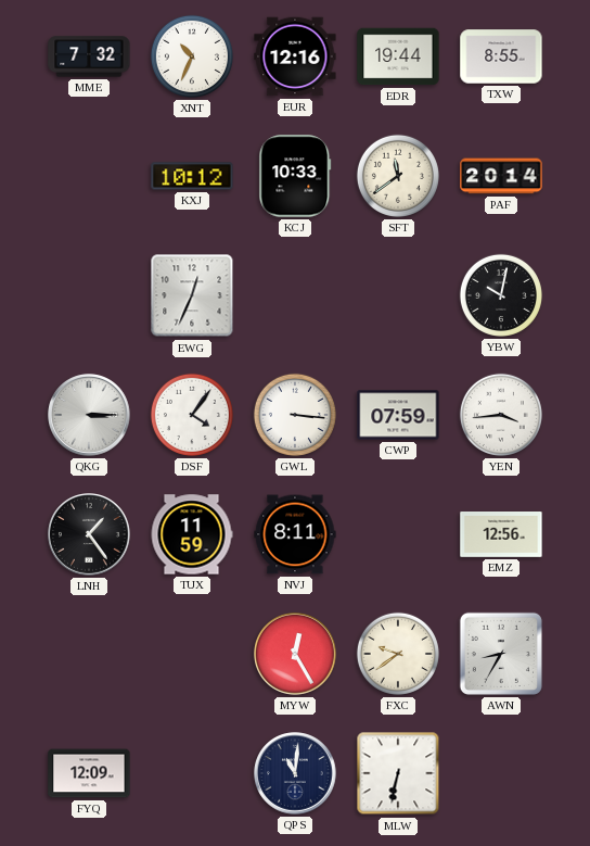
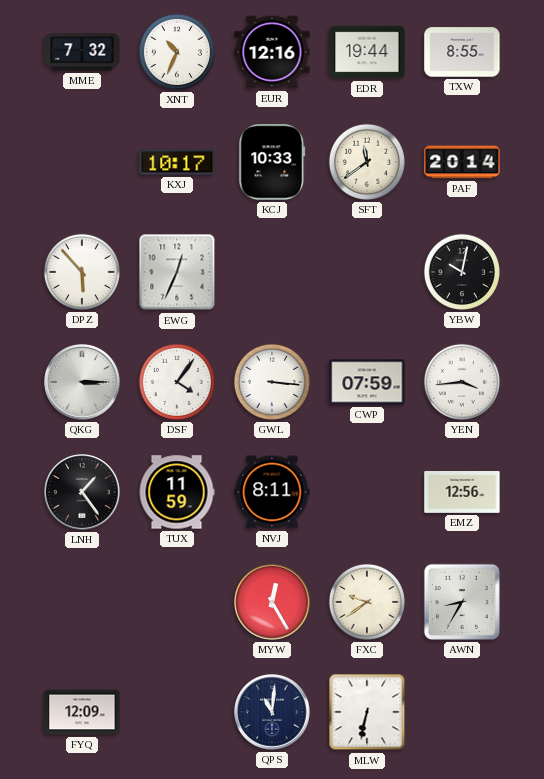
KXJ: 10:12 -> 10:17
DPZ: none -> 5:53
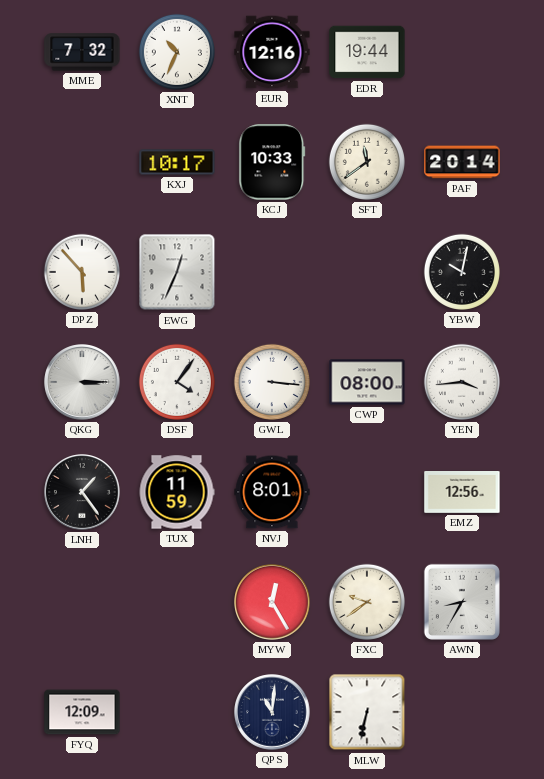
TXW: 8:55 -> none
CWP: 07:59 -> 08:00
NVJ: 8:11 -> 8:01
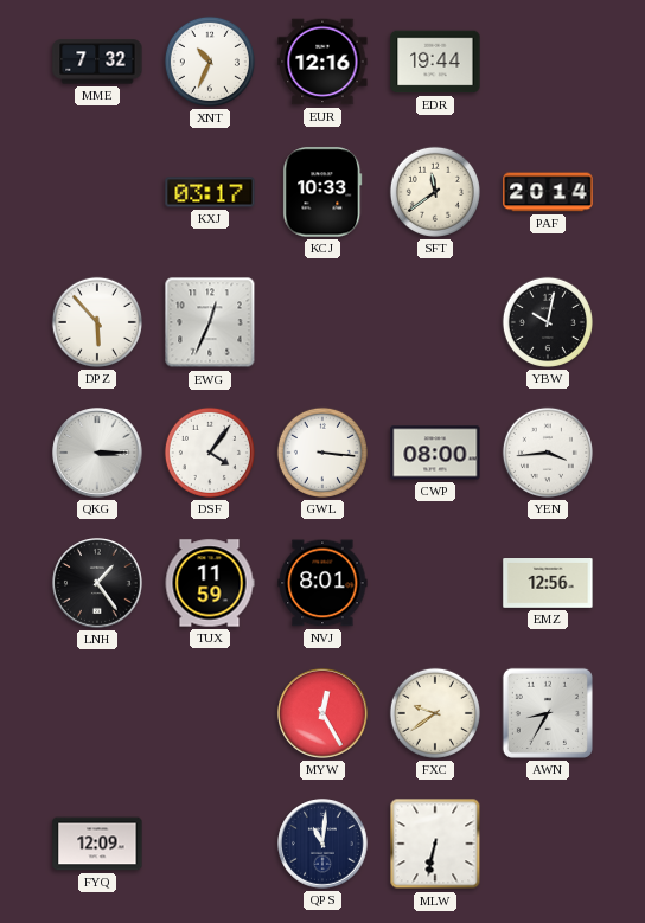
KXJ: 10:17 -> 03:17
